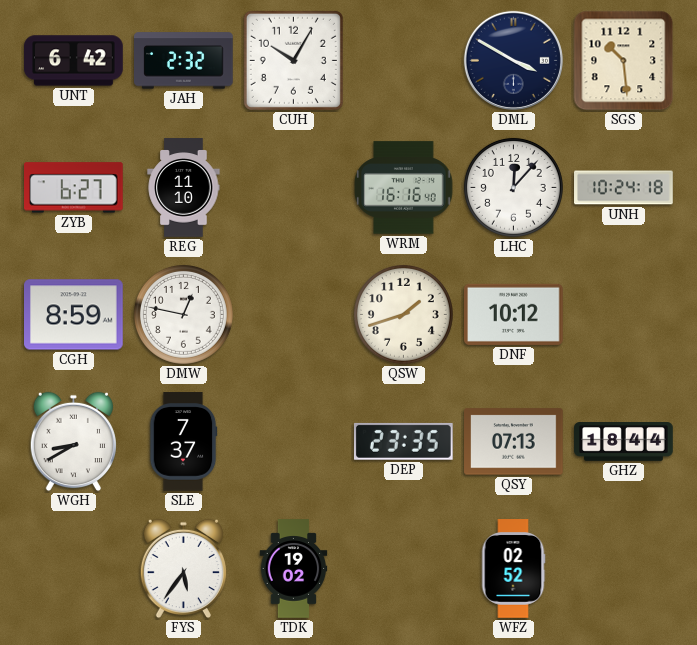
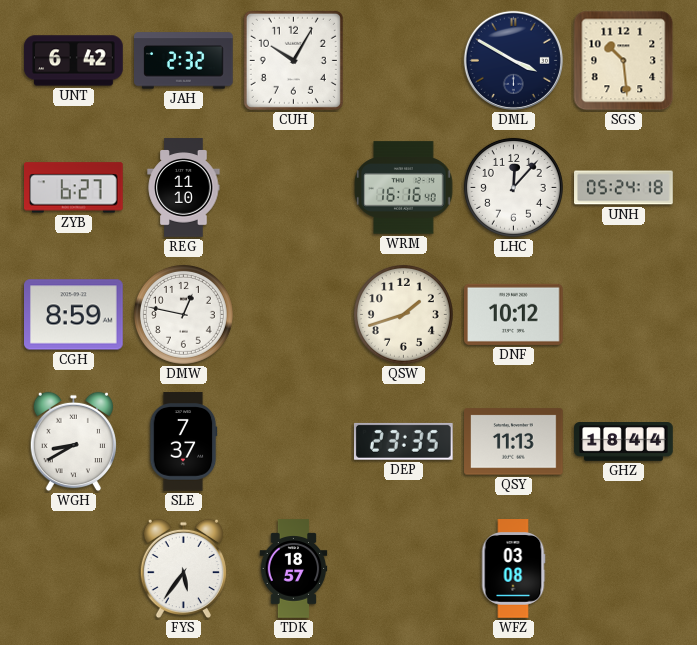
UNH: 10:24 -> 05:24
QSY: 07:13 -> 11:13
TDK: 19:02 -> 18:57
WFZ: 02:52 -> 03:08
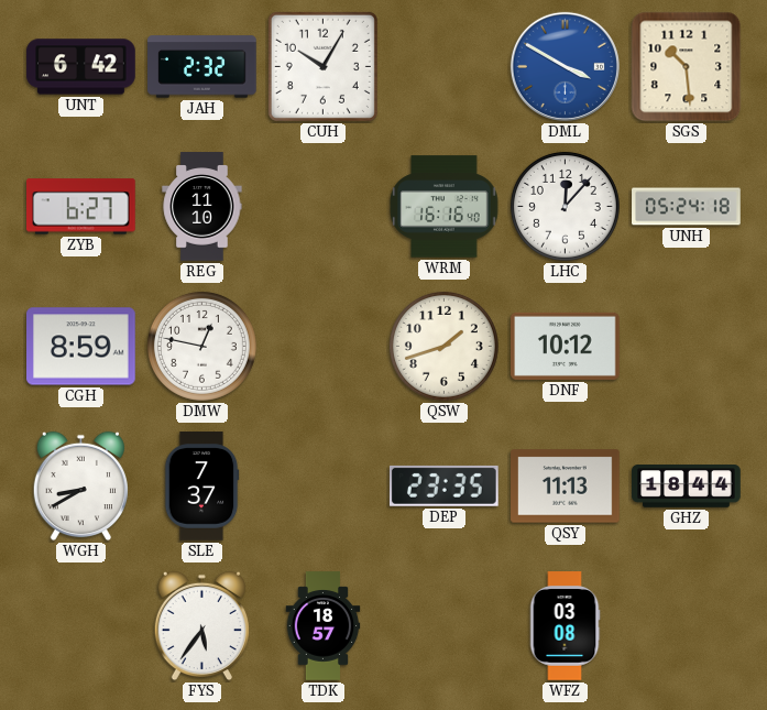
DML dial: navy -> blue
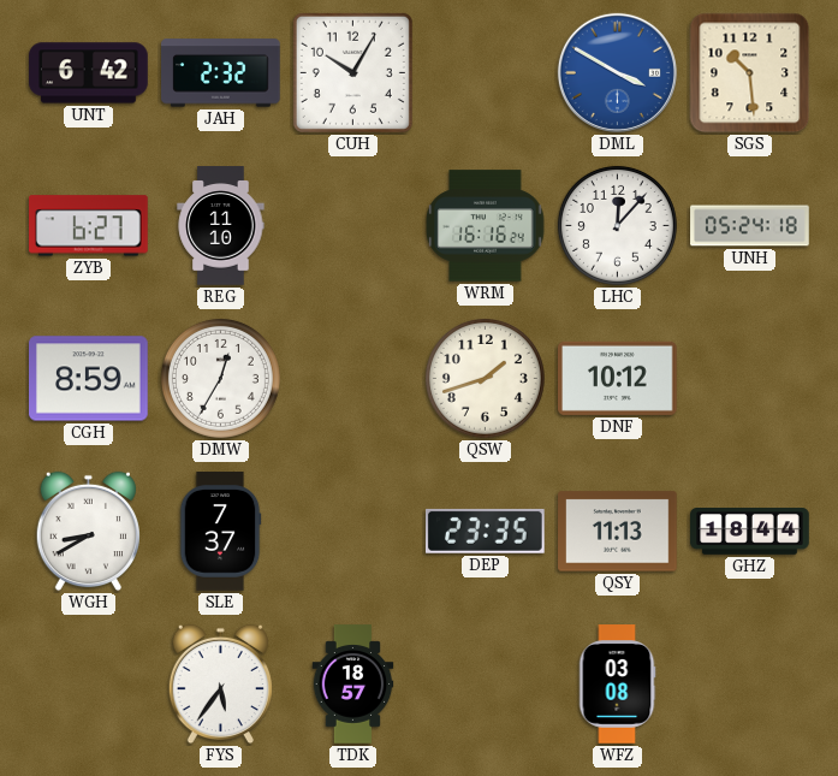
WRM: 16:16:40 -> 16:16:24
DMW: 12:47 -> 12:35
